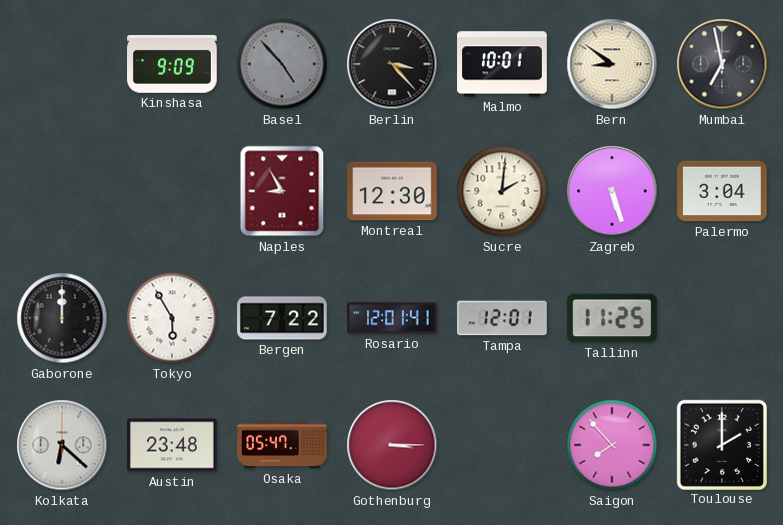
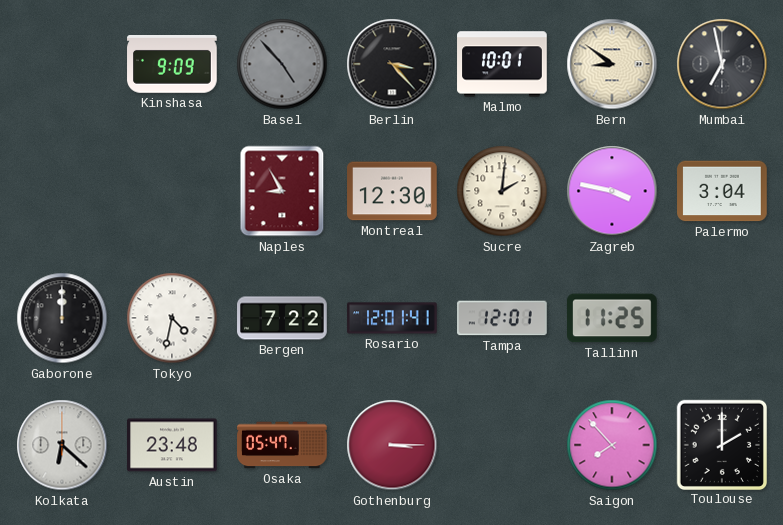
Zagreb: 5:27 -> 3:47
Tokyo: 5:55 -> 4:32
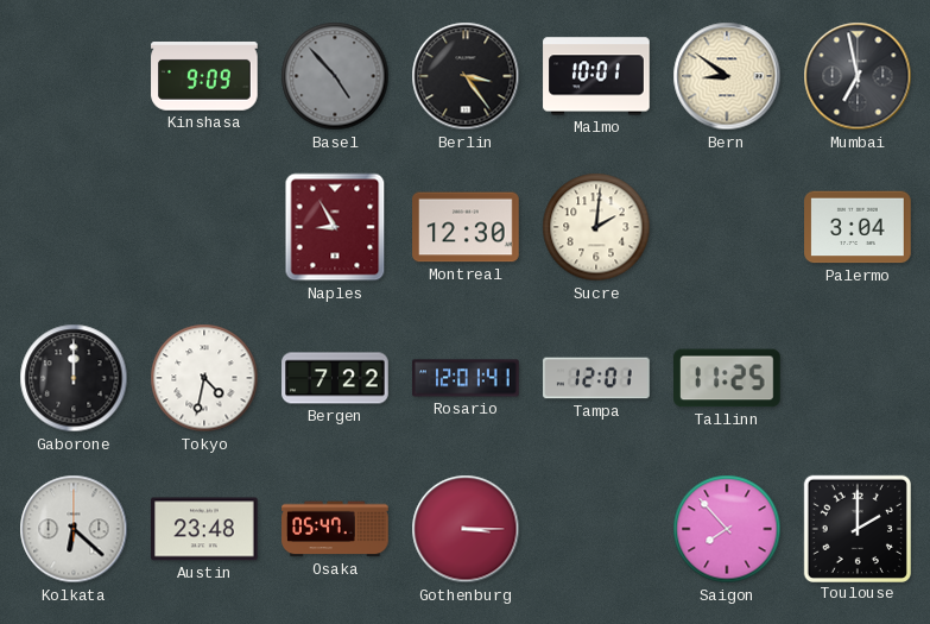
Berlin: 3:23 -> 3:24
Zagreb: 3:47 -> none
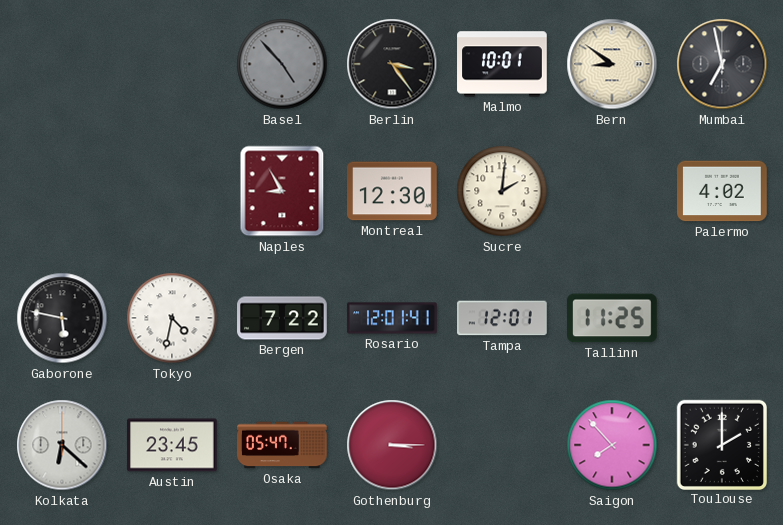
Kinshasa: 9:09 -> none
Palermo: 3:04 -> 4:02
Gaborone: 12:00 -> 5:47
Austin: 23:48 -> 23:45
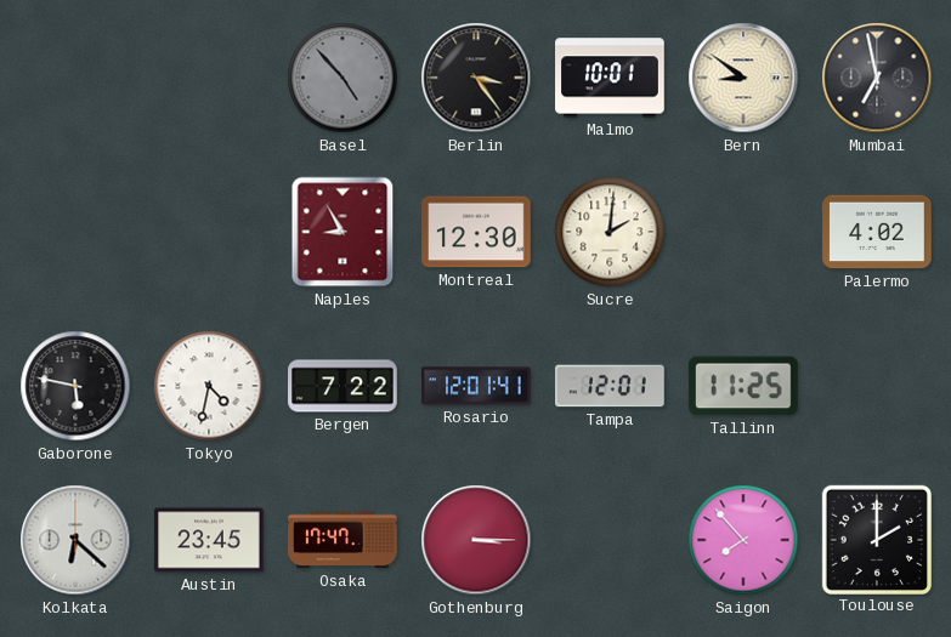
Osaka: 05:47 -> 17:47
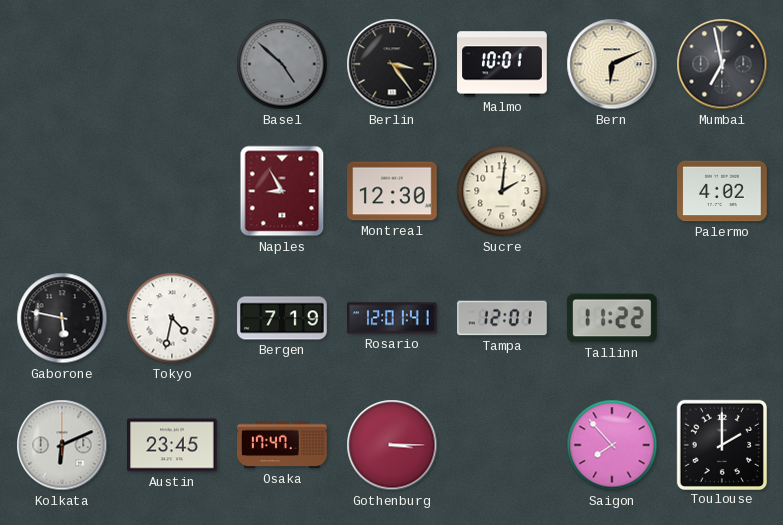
Basel: 4:53 -> 4:52
Bern: 8:51 -> 6:11
Bergen: 7:22 -> 7:19
Tallinn: 11:25 -> 11:22
Kolkata: 6:22 -> 6:11
